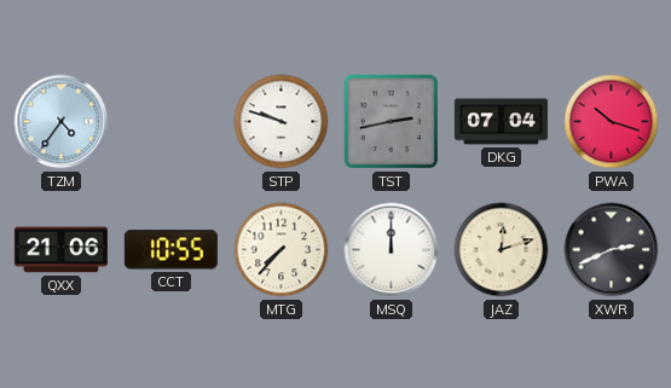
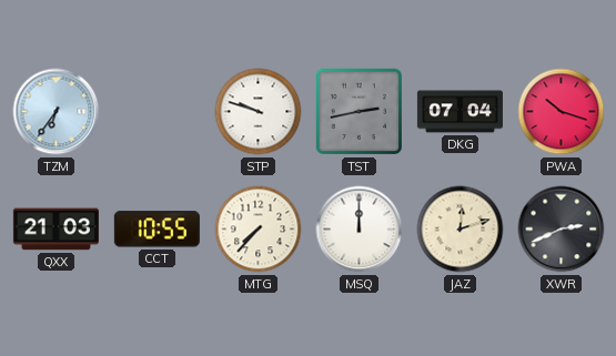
TZM: 4:36 -> 6:36
QXX: 21:06 -> 21:03
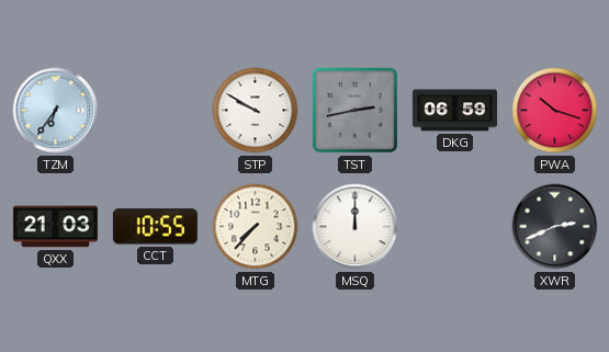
STP: 9:48 -> 9:50
DKG: 07:04 -> 06:59
JAZ: 12:12 -> none
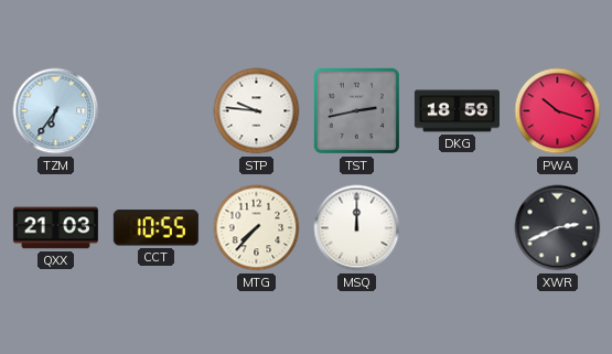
STP: 9:50 -> 9:46
DKG: 06:59 -> 18:59
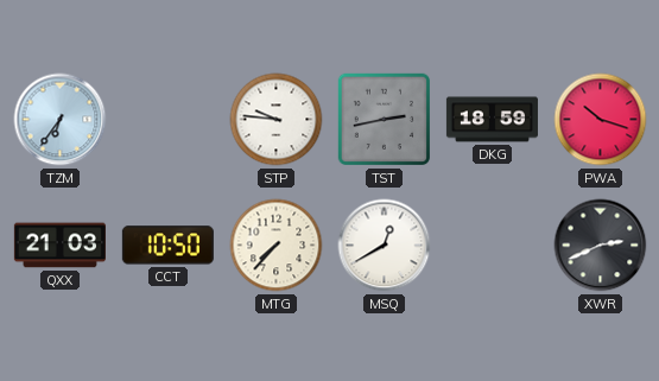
CCT: 10:55 -> 10:50
MSQ: 12:00 -> 12:40
